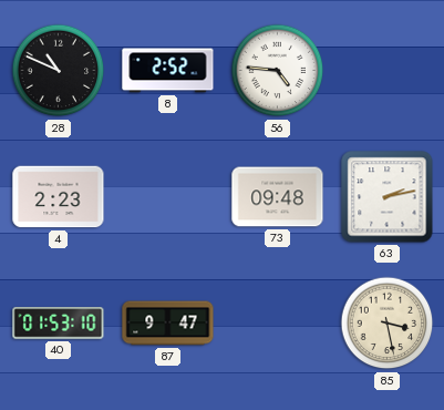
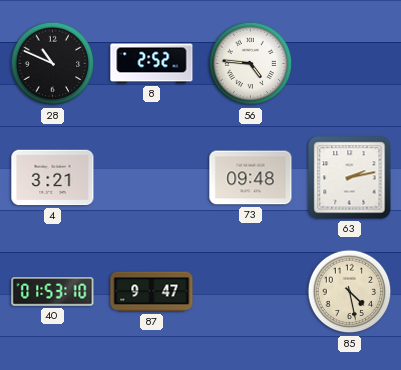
4: 2:23 -> 3:21
85: 3:28 -> 4:28
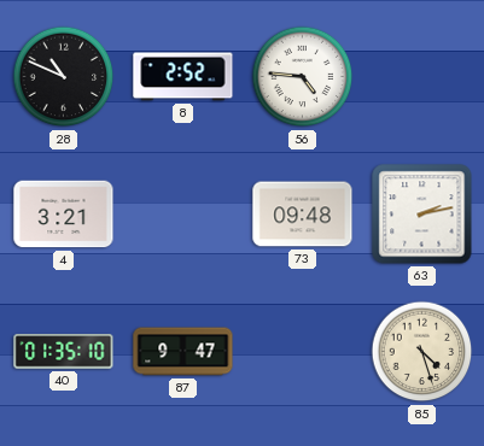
40: 01:53 -> 01:35
85: 4:28 -> 4:27
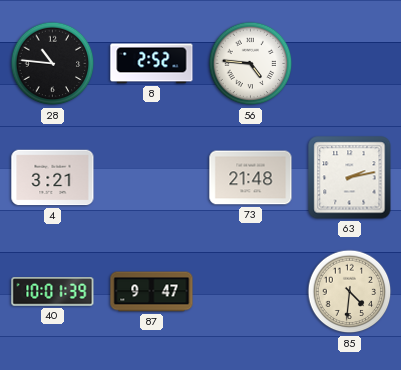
28: 10:49 -> 10:46
73: 09:48 -> 21:48
40: 01:35 -> 10:01
85: 4:27 -> 4:31
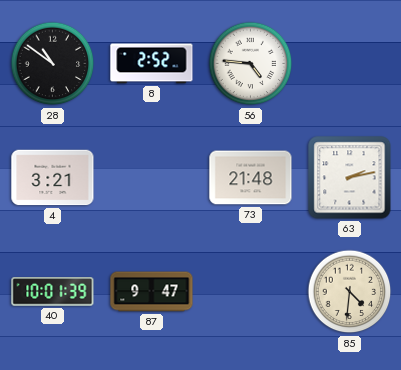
28: 10:46 -> 10:51
